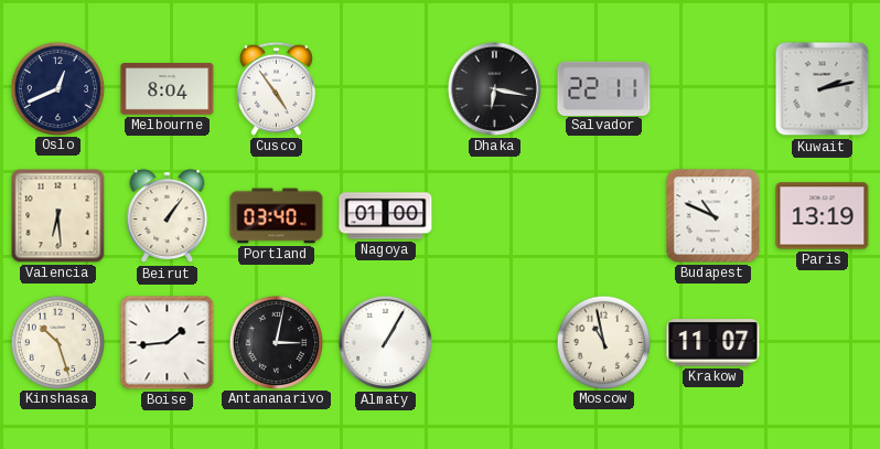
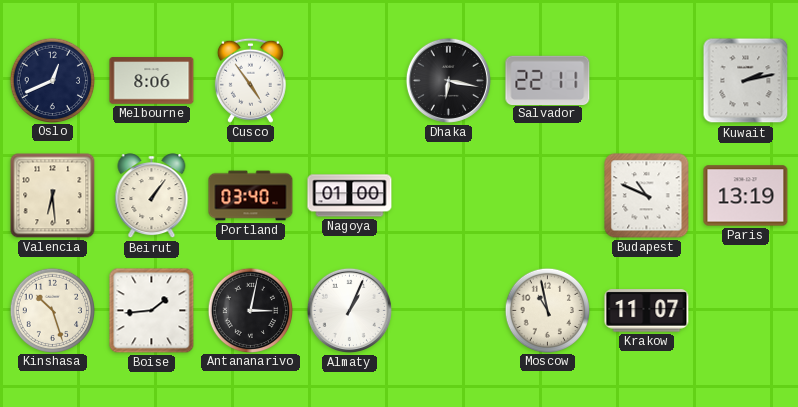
Melbourne: 8:04 -> 8:06
Almaty: 1:05 -> 1:04
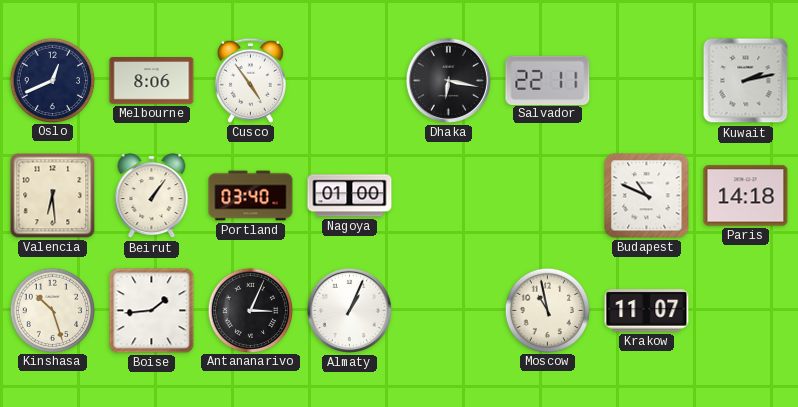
Paris: 13:19 -> 14:18
Antananarivo: 3:02 -> 3:04
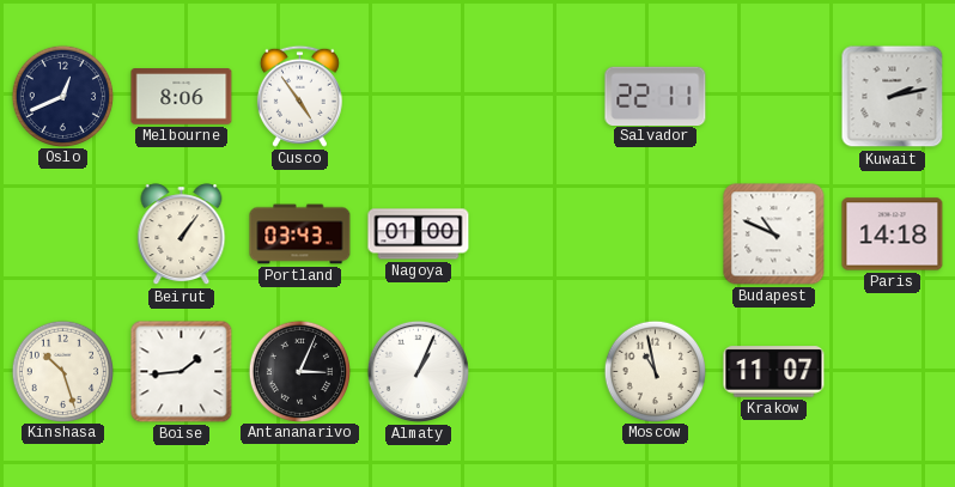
Dhaka: 6:17 -> none
Valencia: 6:29 -> none
Portland: 03:40 -> 03:43
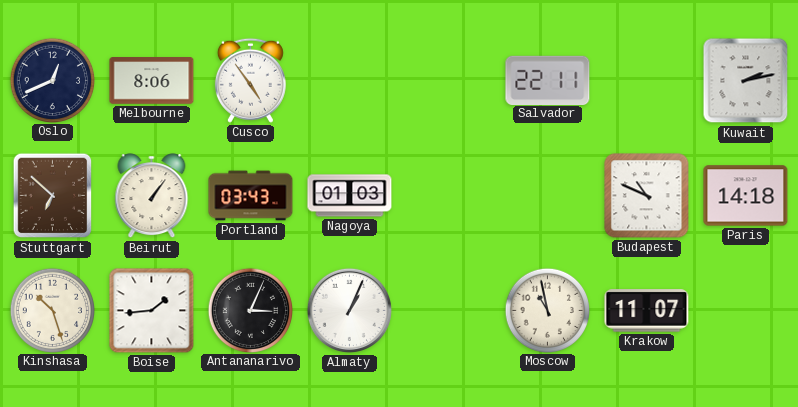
Stuttgart: none -> 6:52
Nagoya: 01:00 -> 01:03
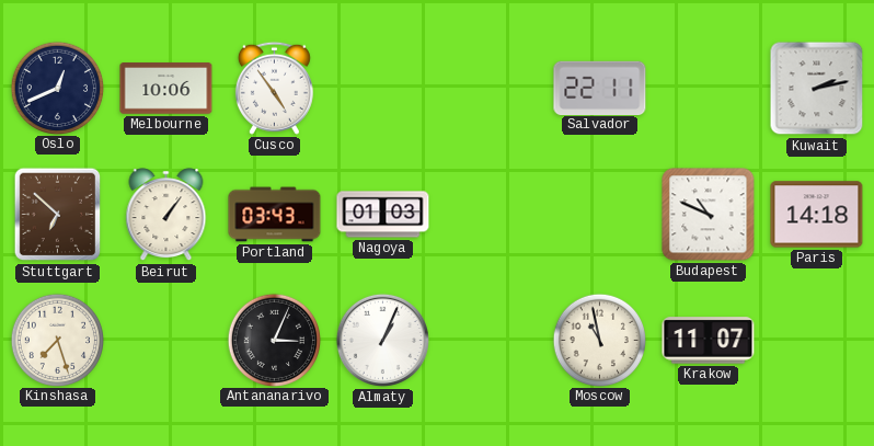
Melbourne: 8:06 -> 10:06
Kinshasa: 10:27 -> 7:27
Boise: 1:44 -> none
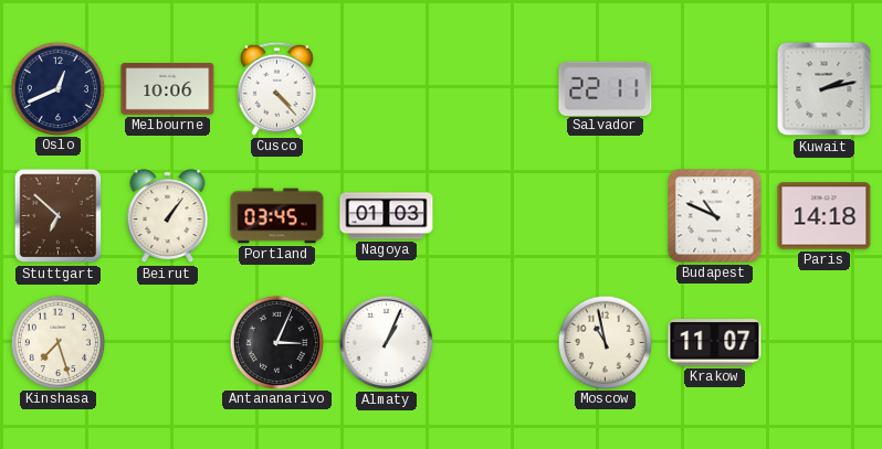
Cusco: 4:54 -> 4:23
Portland: 03:43 -> 03:45
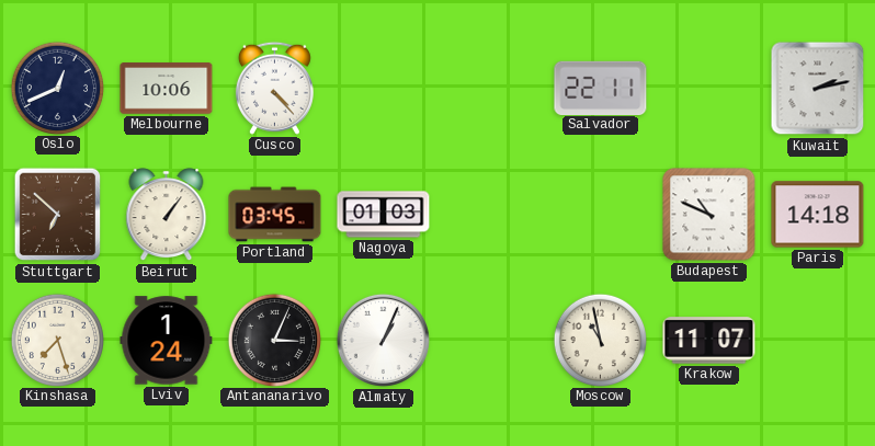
Lviv: none -> 1:24
